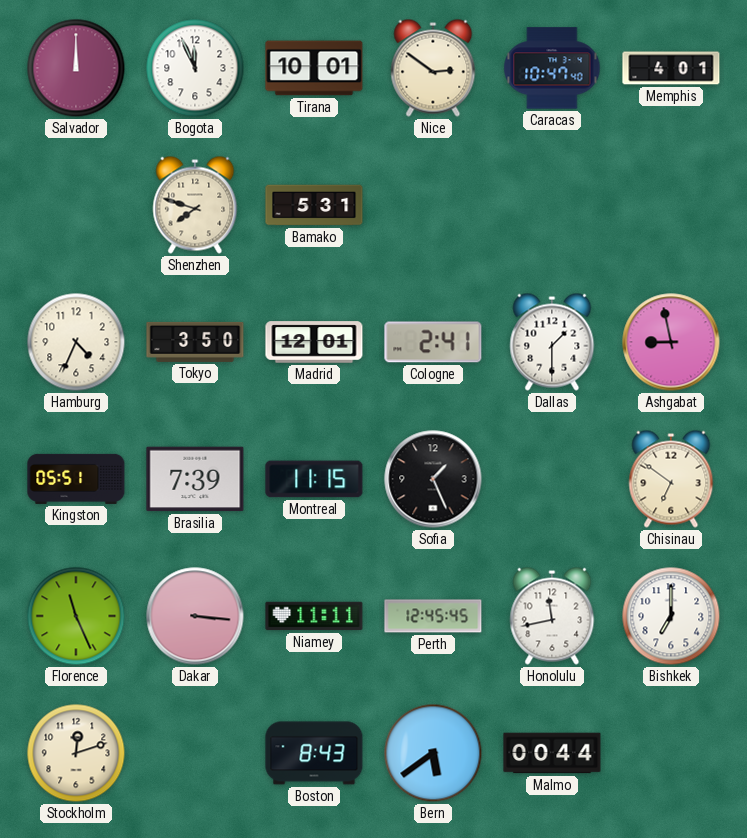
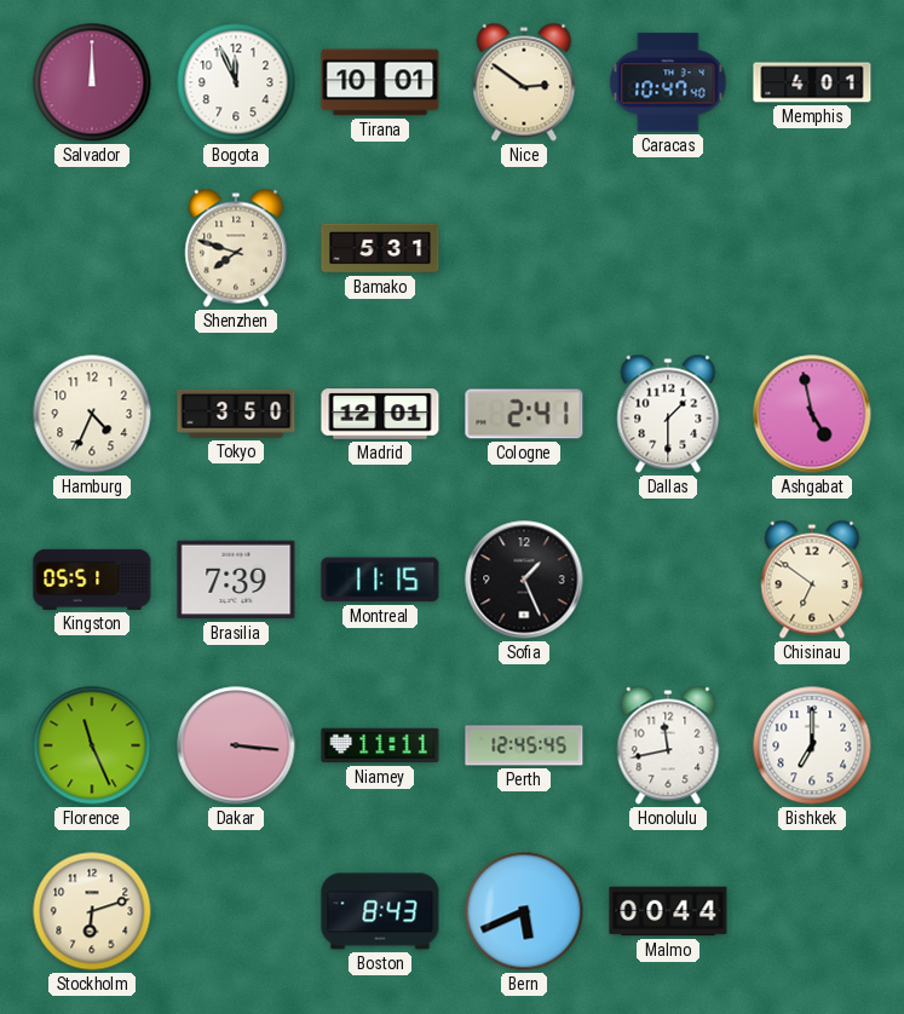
Ashgabat: 8:58 -> 4:58
Stockholm: 12:12 -> 6:12
Bern: 5:39 -> 5:41
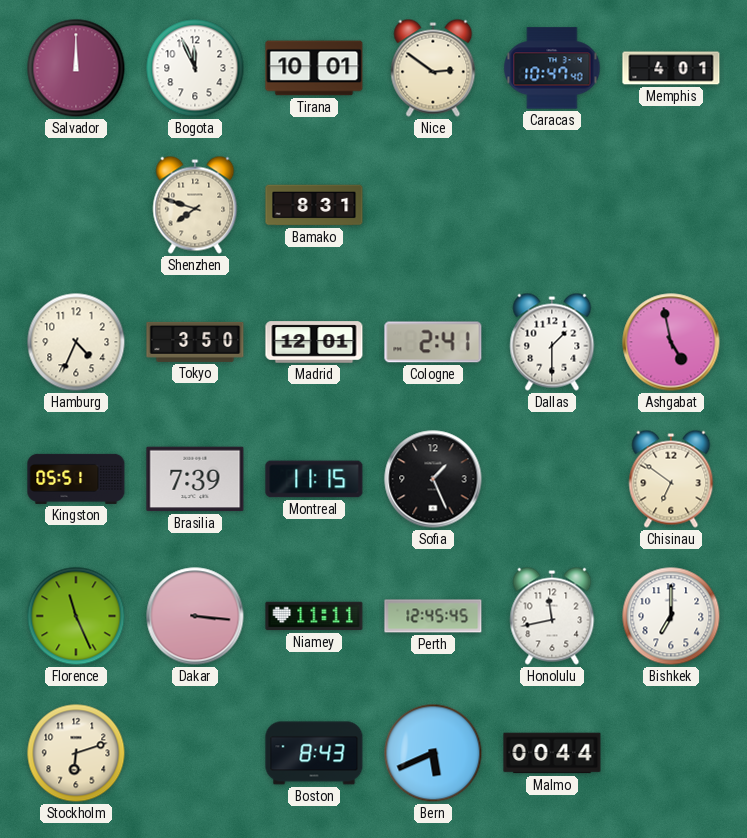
Bamako: 5:31 -> 8:31
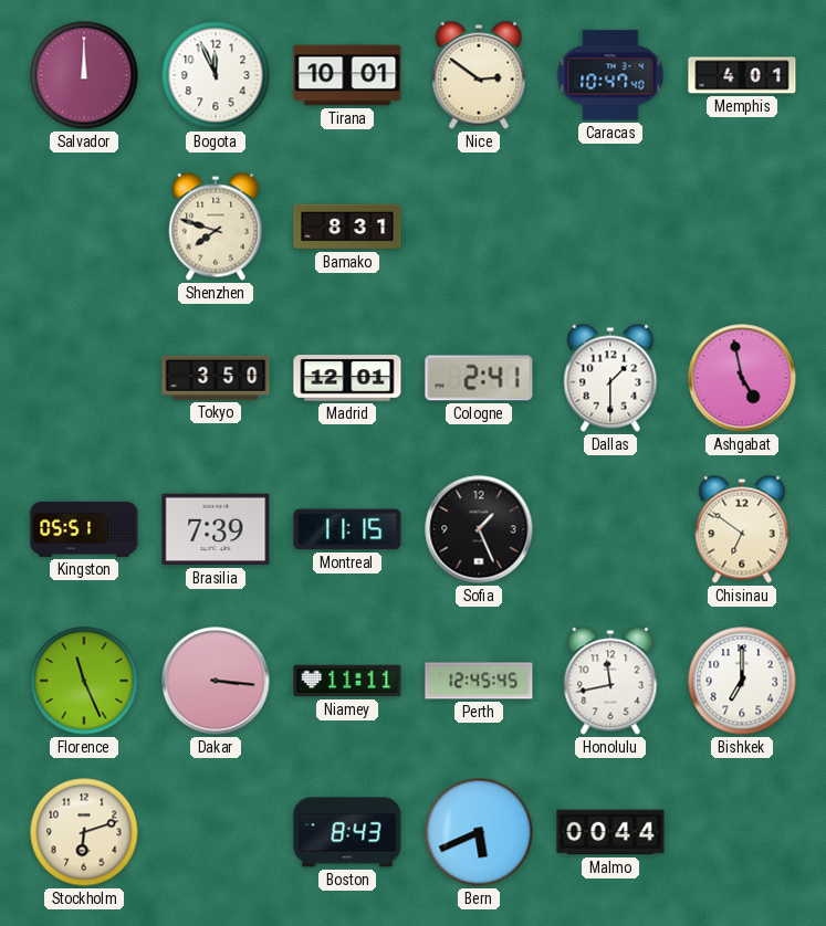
Hamburg: 4:34 -> none
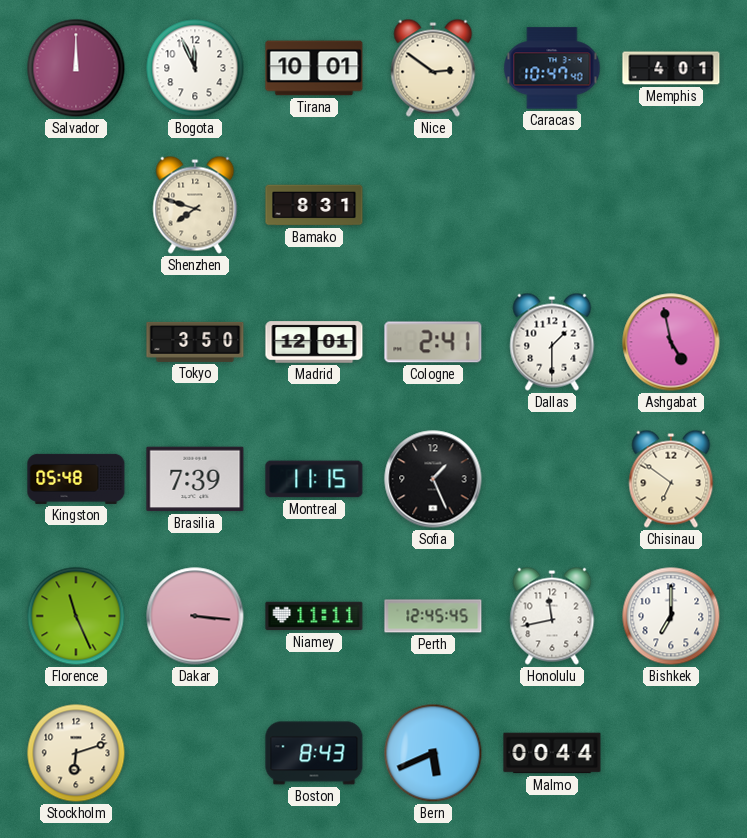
Kingston: 05:51 -> 05:48
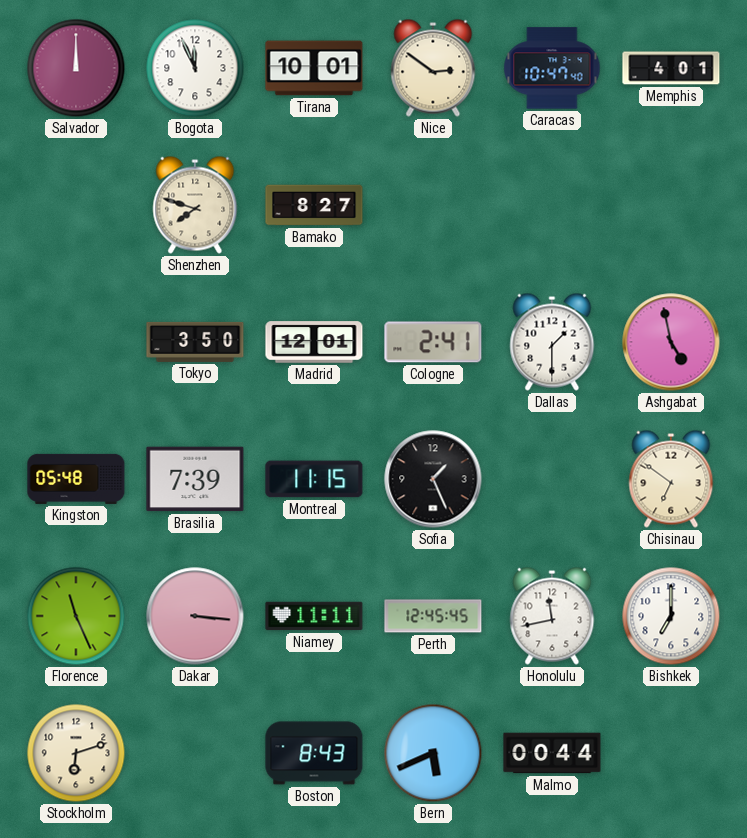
Bamako: 8:31 -> 8:27
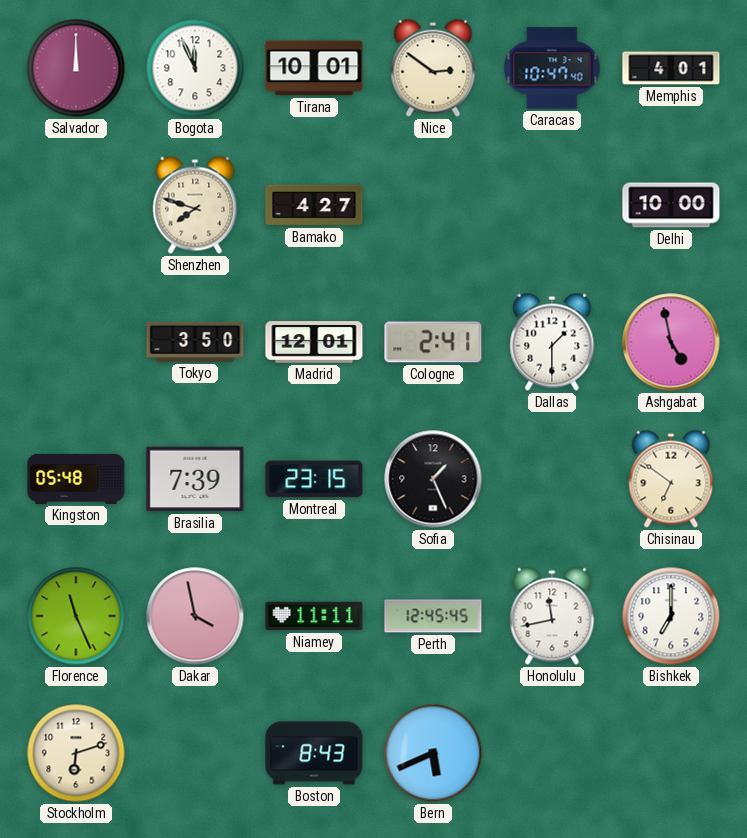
Bamako: 8:27 -> 4:27
Delhi: none -> 10:00
Montreal: 11:15 -> 23:15
Dakar: 3:16 -> 3:58
Malmo: 00:44 -> none
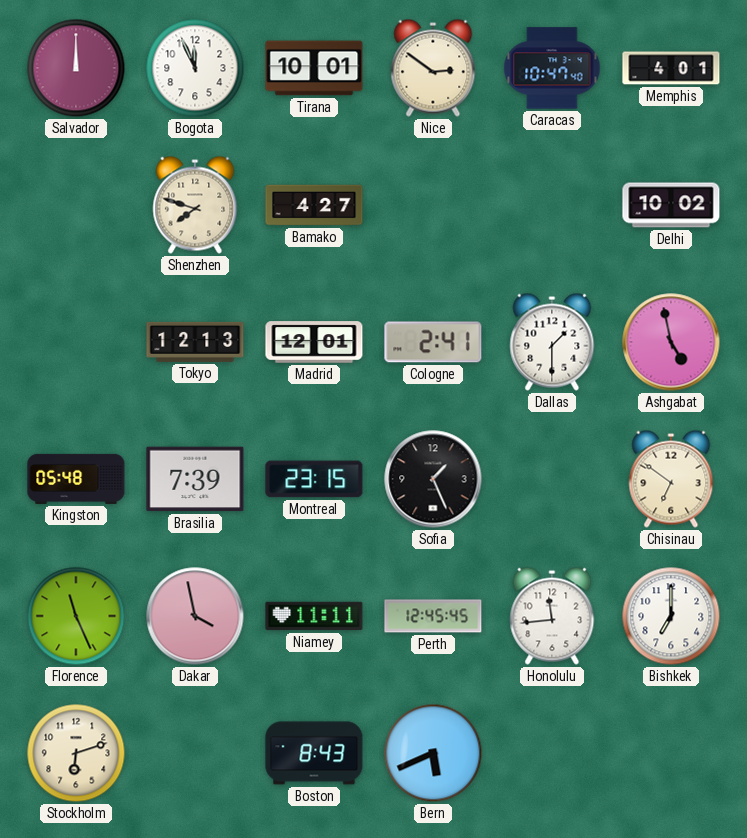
Delhi: 10:00 -> 10:02
Tokyo: 3:50 -> 12:13
Honolulu: 11:43 -> 11:44
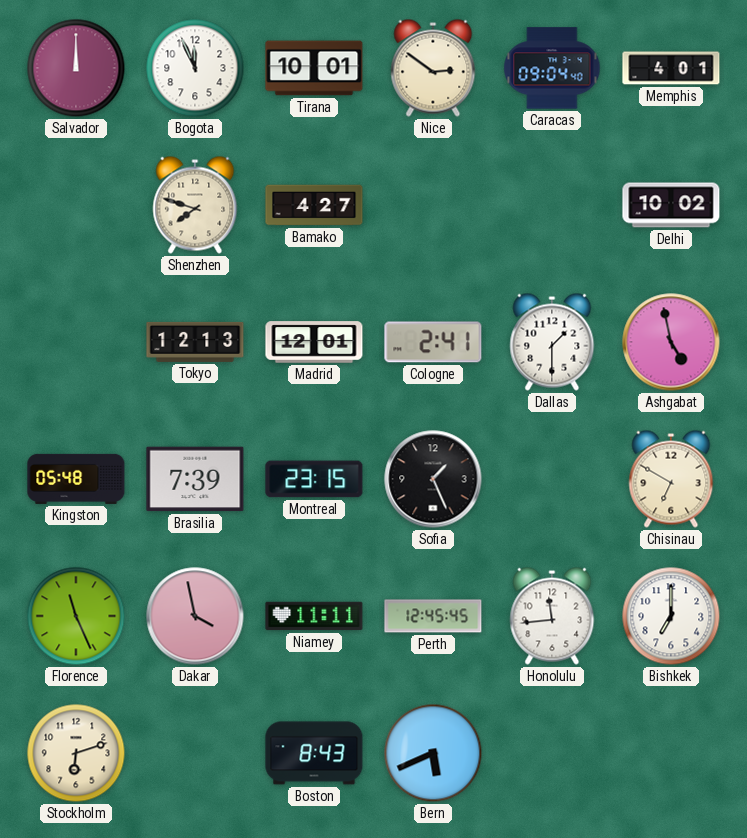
Caracas: 10:47 -> 09:04
Chisinau: 6:51 -> 6:50
